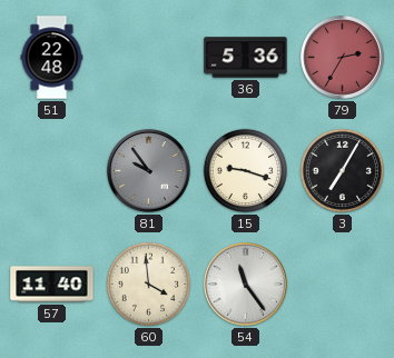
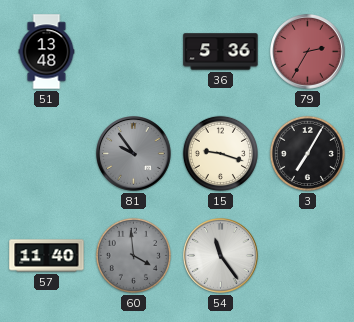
51: 22:48 -> 13:48
60 dial: cream -> grey
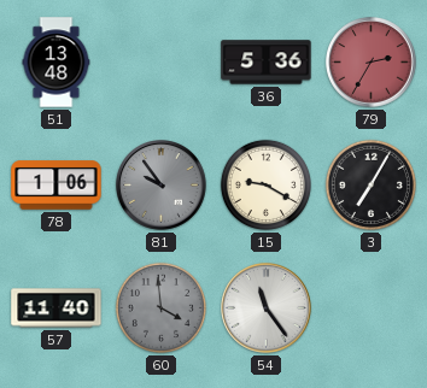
78: none -> 1:06
15: 9:18 -> 9:20
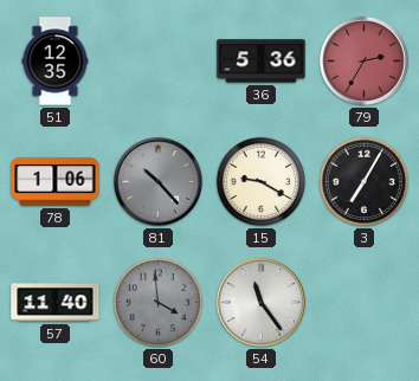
51: 13:48 -> 12:35
81: 9:54 -> 10:23
